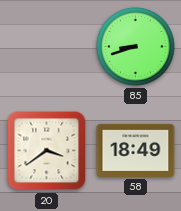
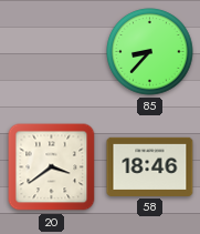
85: 8:42 -> 8:37
58: 18:49 -> 18:46
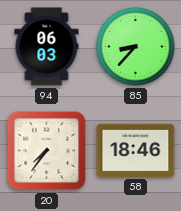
94: none -> 06:03
20: 3:39 -> 7:36
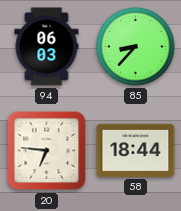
20: 7:36 -> 6:46
58: 18:46 -> 18:44
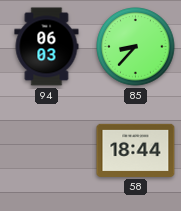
20: 6:46 -> none
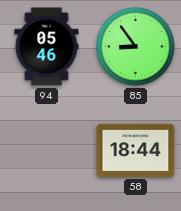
94: 06:03 -> 05:46
85: 8:37 -> 8:54
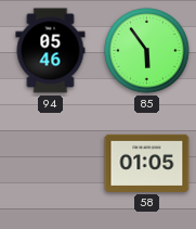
85: 8:54 -> 5:54
58: 18:44 -> 01:05
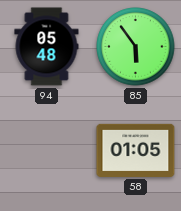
94: 05:46 -> 05:48
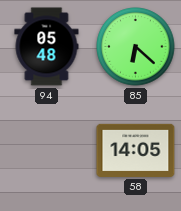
85: 5:54 -> 6:22
58: 01:05 -> 14:05
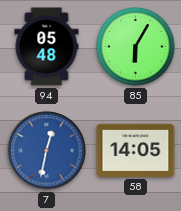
85: 6:22 -> 6:05
7: none -> 12:32
